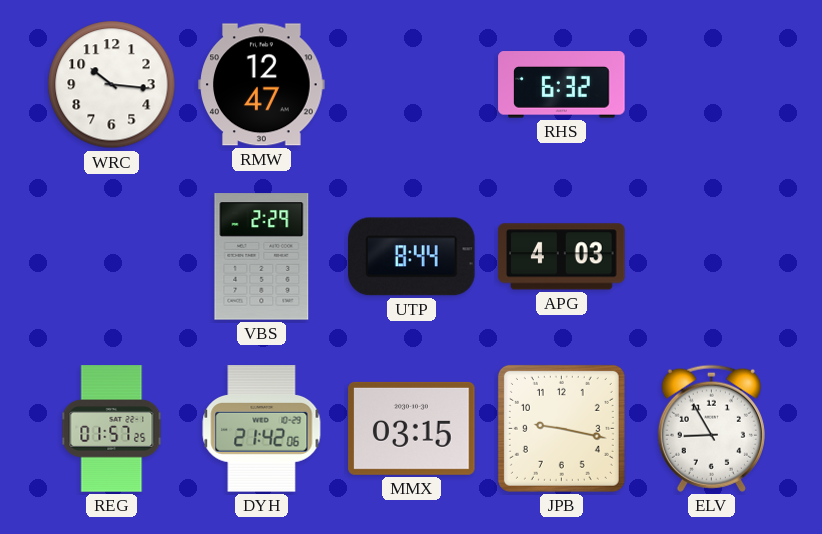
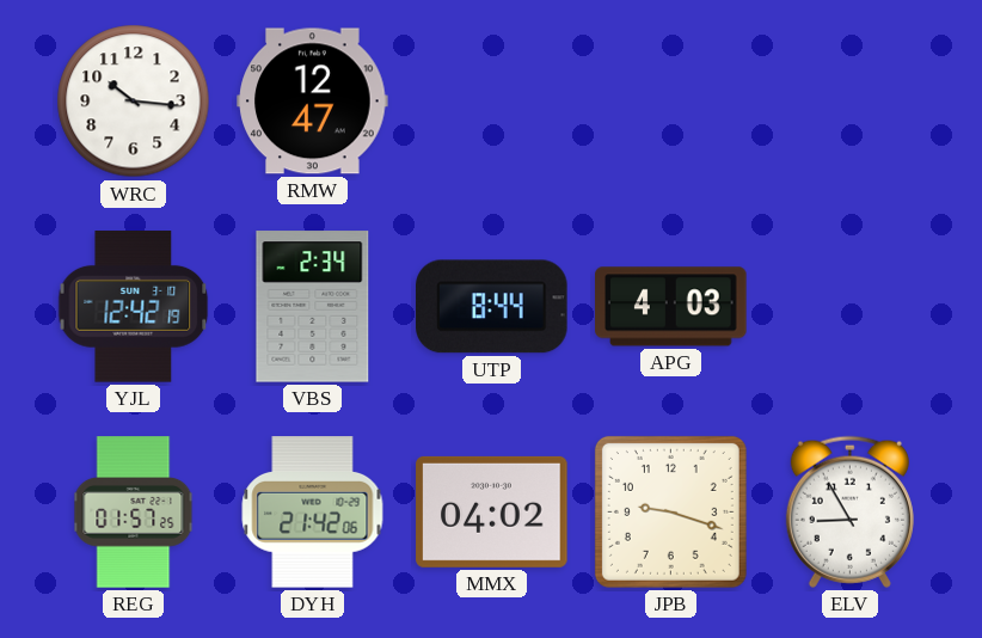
RHS: 6:32 -> none
YJL: none -> 12:42
VBS: 2:29 -> 2:34
MMX: 03:15 -> 04:02
JPB: 9:17 -> 9:18
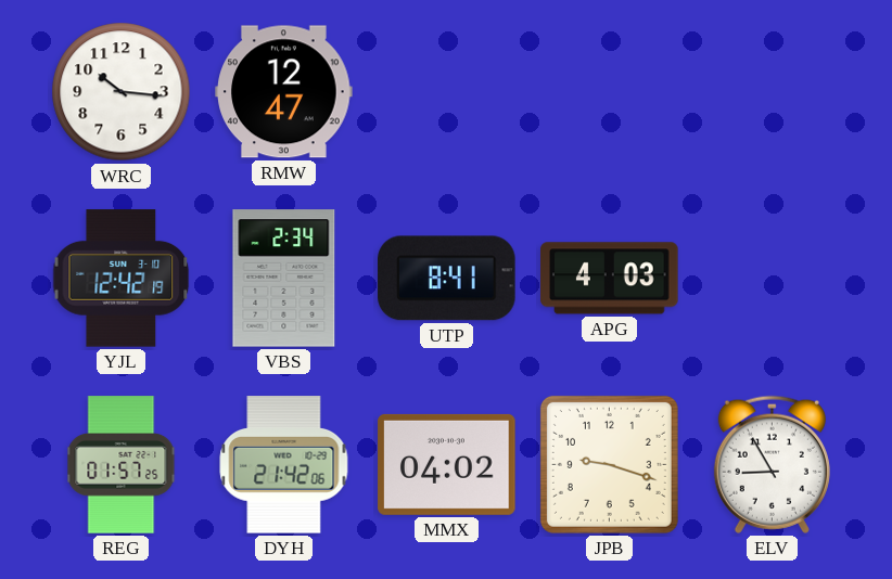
UTP: 8:44 -> 8:41
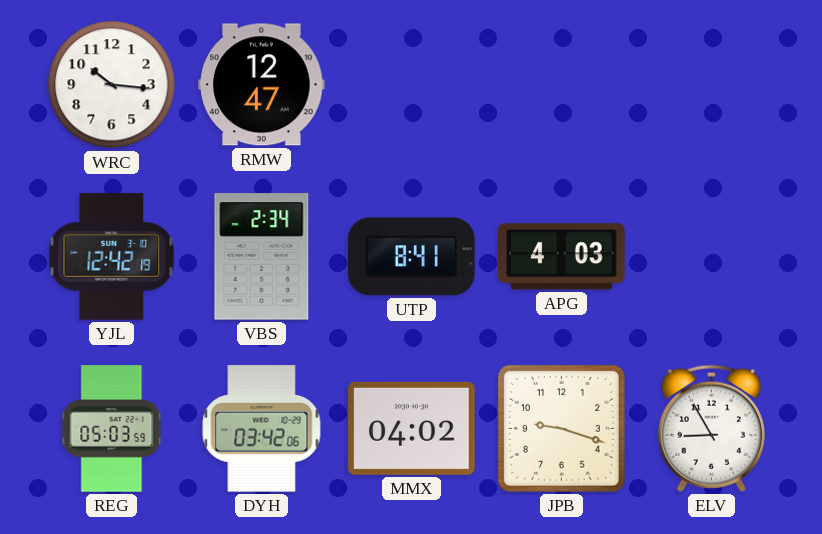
REG: 01:57 -> 05:03
DYH: 21:42 -> 03:42
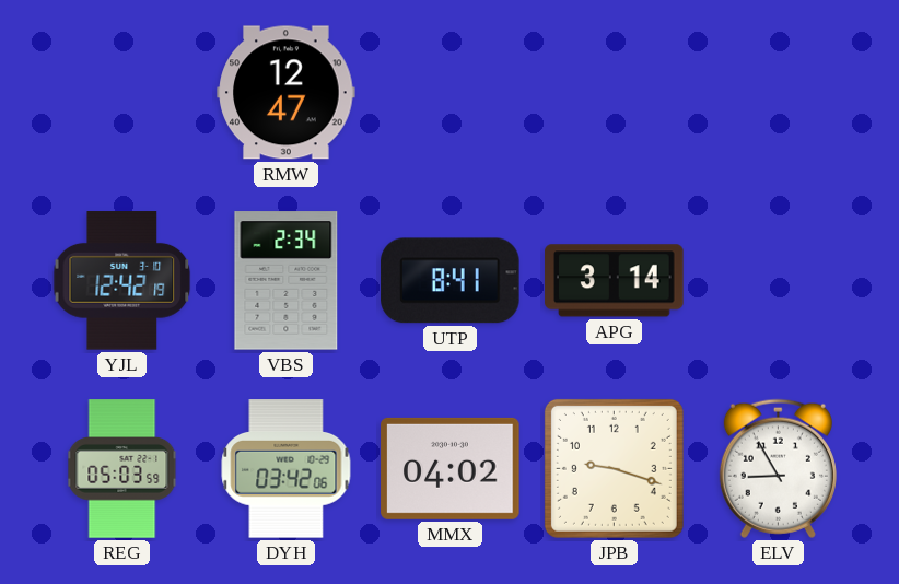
WRC: 10:16 -> none
APG: 4:03 -> 3:14
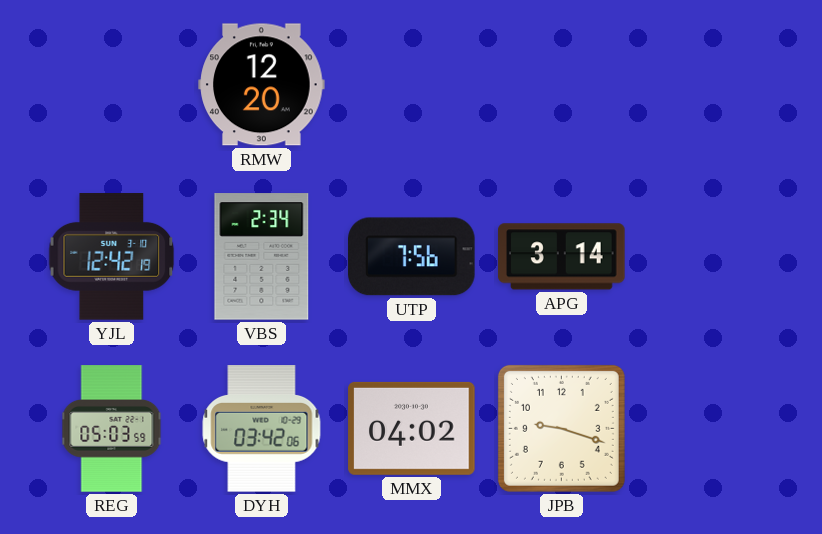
RMW: 12:47 -> 12:20
UTP: 8:41 -> 7:56
ELV: 8:55 -> none
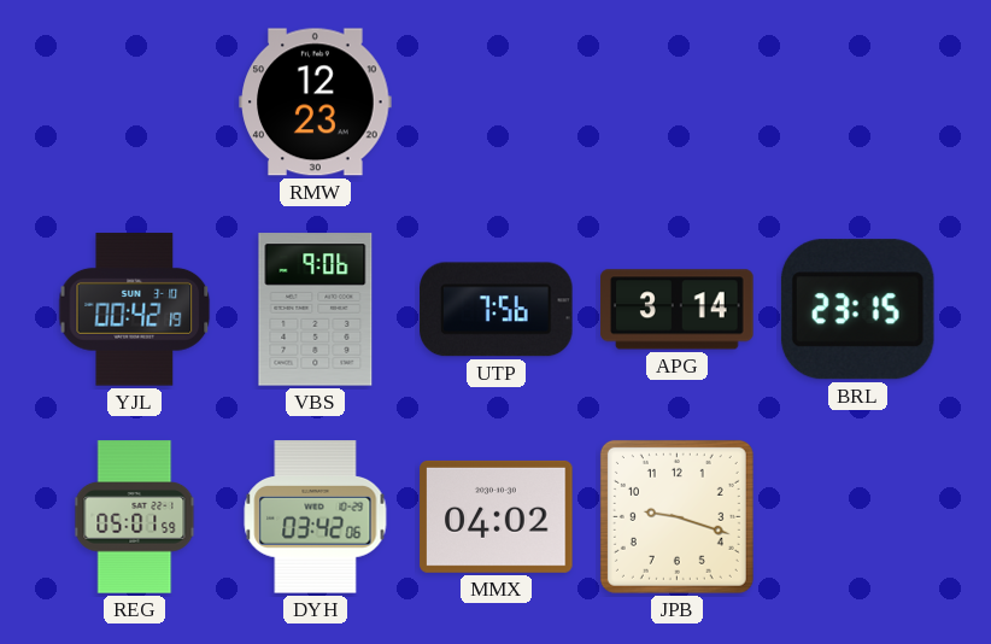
RMW: 12:20 -> 12:23
YJL: 12:42 -> 00:42
VBS: 2:34 -> 9:06
BRL: none -> 23:15
REG: 05:03 -> 05:01
